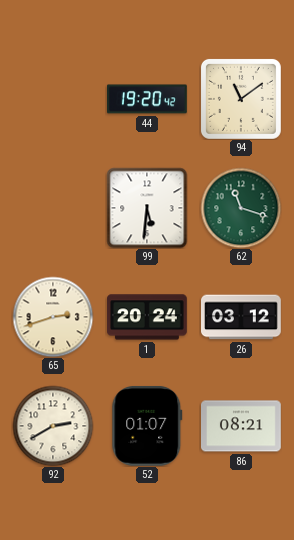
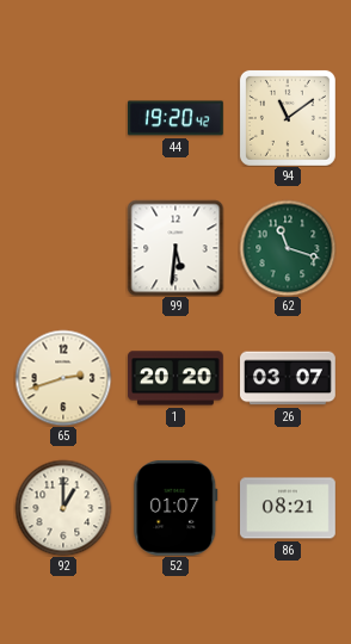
1: 20:24 -> 20:20
26: 03:12 -> 03:07
92: 2:40 -> 1:00
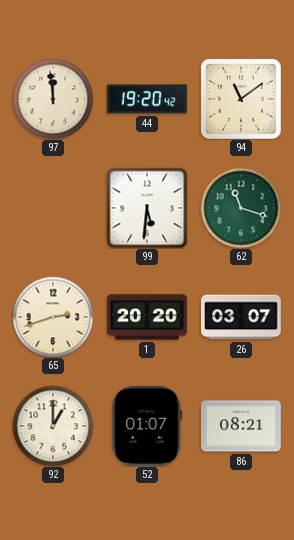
97: none -> 11:59
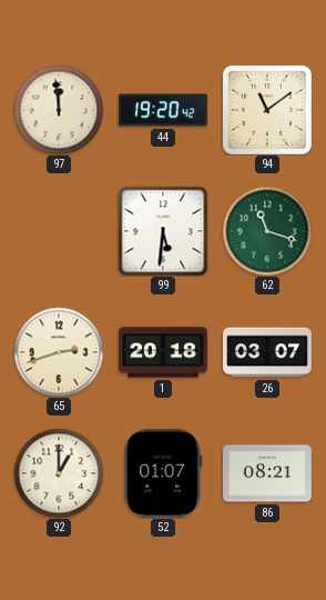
1: 20:20 -> 20:18
